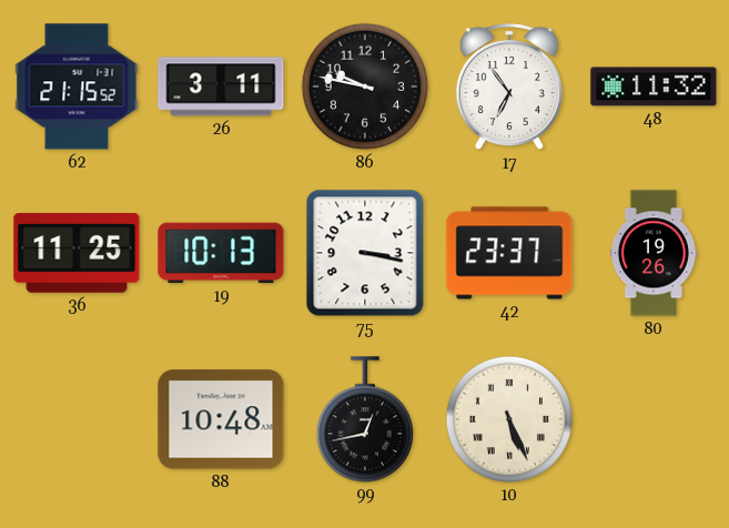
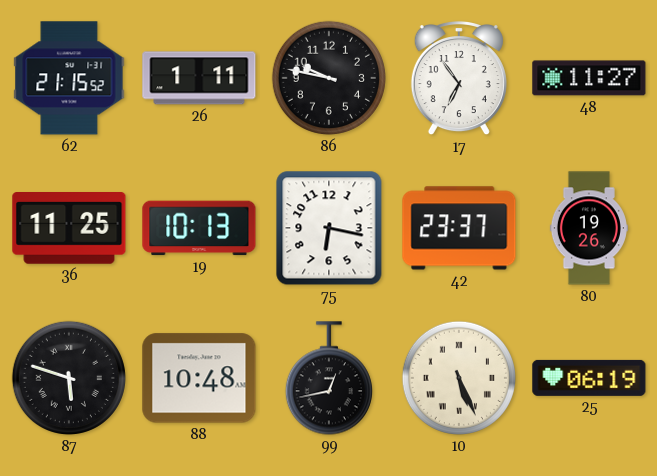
26: 3:11 -> 1:11
48: 11:32 -> 11:27
75: 3:17 -> 6:17
87: none -> 5:48
25: none -> 06:19
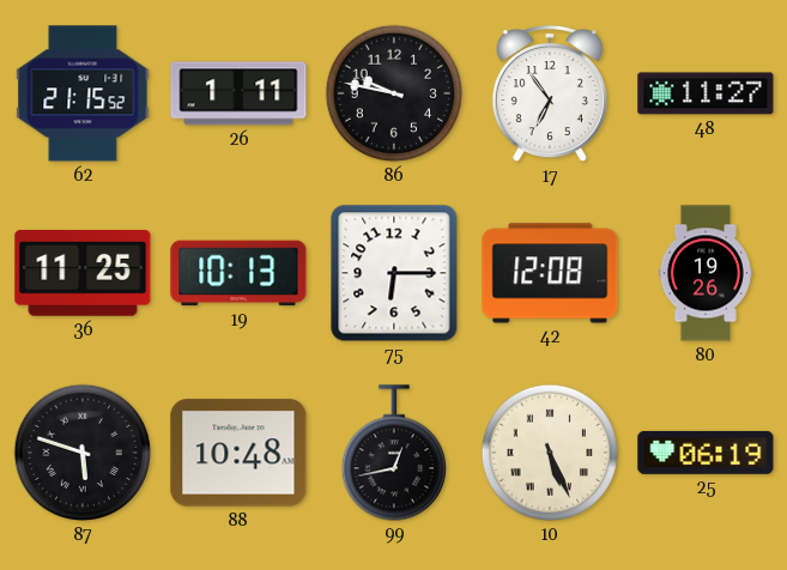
75: 6:17 -> 6:15
42: 23:37 -> 12:08
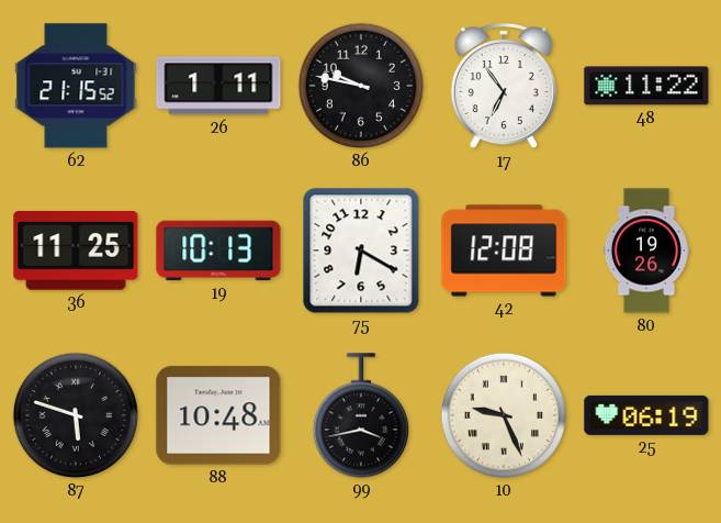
48: 11:27 -> 11:22
75: 6:15 -> 6:20
99: 12:43 -> 3:43
10: 5:26 -> 9:26
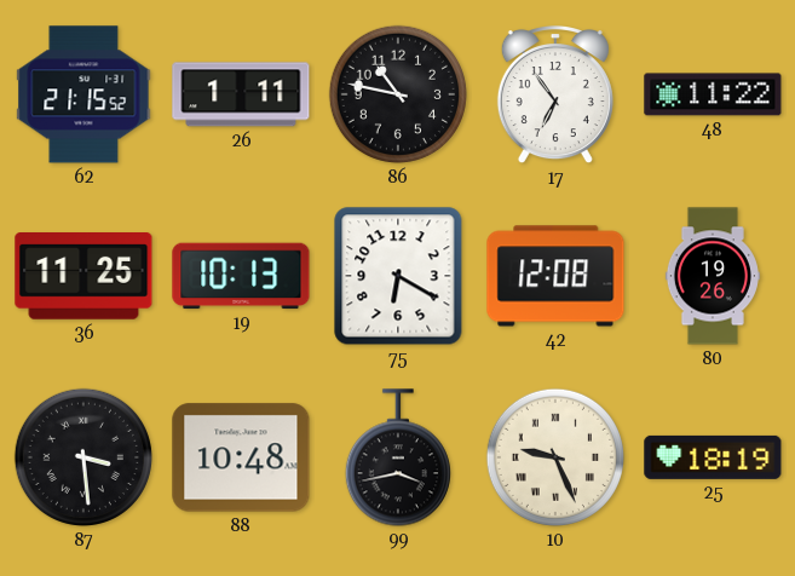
86: 9:47 -> 10:47
87: 5:48 -> 3:29
25: 06:19 -> 18:19
